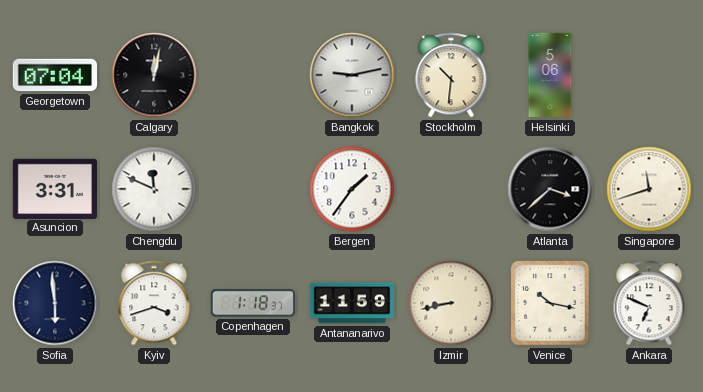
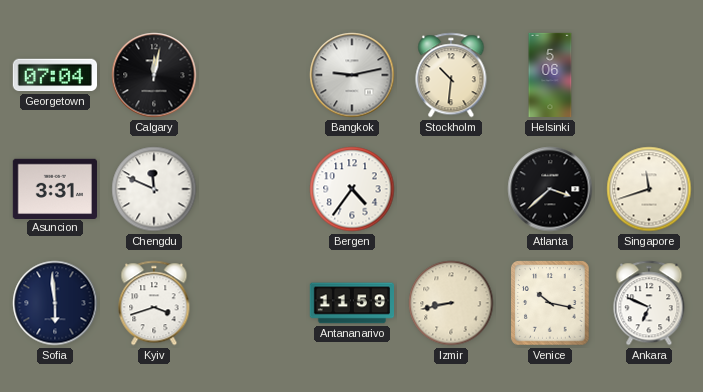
Bergen: 1:36 -> 4:36
Copenhagen: 1:18 -> none
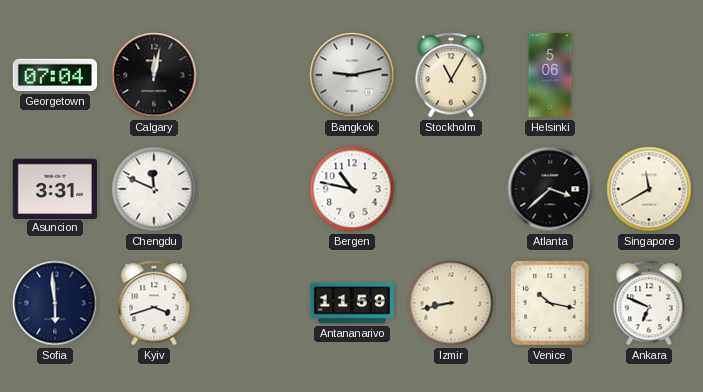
Stockholm: 10:31 -> 11:05
Bergen: 4:36 -> 10:47
Singapore: 11:42 -> 11:40
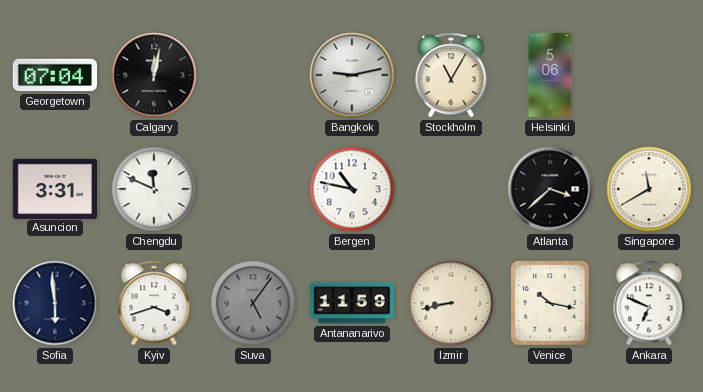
Suva: none -> 5:06
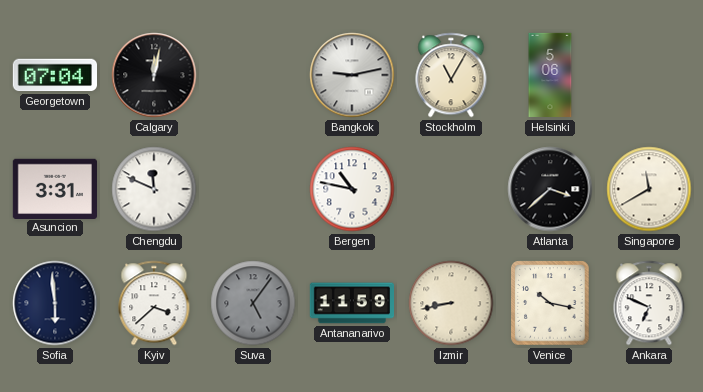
Kyiv: 3:42 -> 3:38
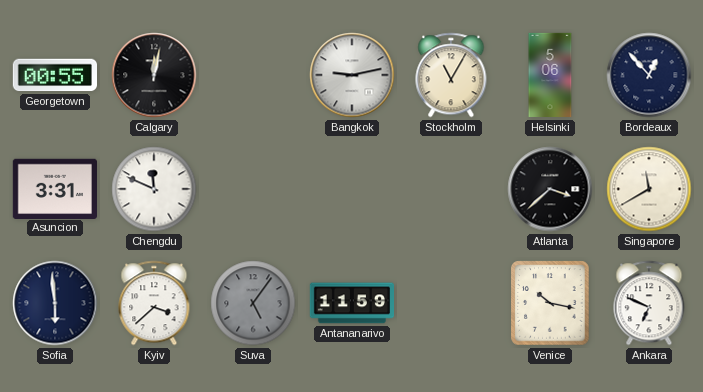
Georgetown: 07:04 -> 00:55
Bordeaux: none -> 12:53
Bergen: 10:47 -> none
Izmir: 8:43 -> none
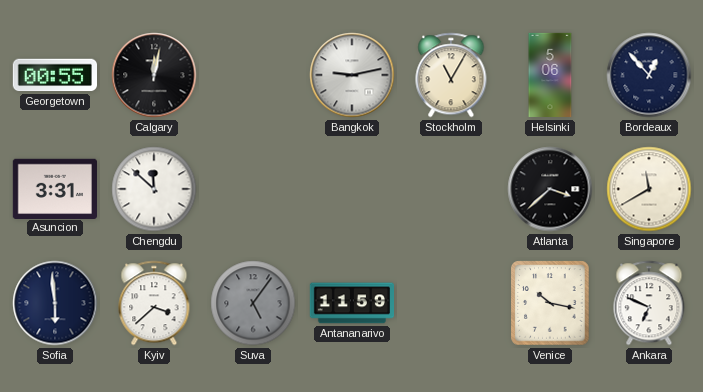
Chengdu: 11:49 -> 11:52
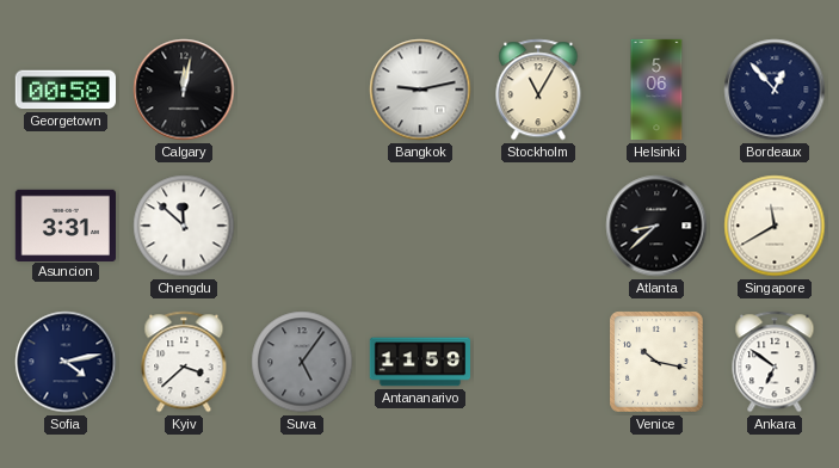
Georgetown: 00:55 -> 00:58
Atlanta: 3:38 -> 8:38
Sofia: 5:59 -> 4:13
Ankara: 6:49 -> 6:51
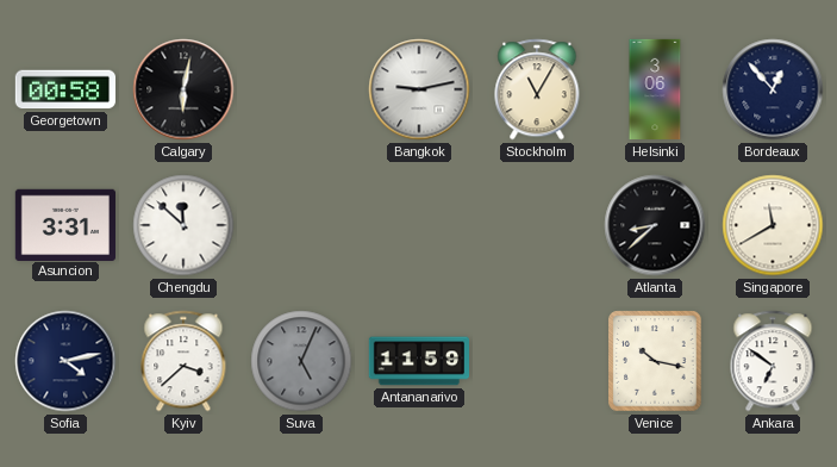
Calgary: 12:02 -> 6:02
Helsinki: 5:06 -> 3:06
Suva: 5:06 -> 5:04
